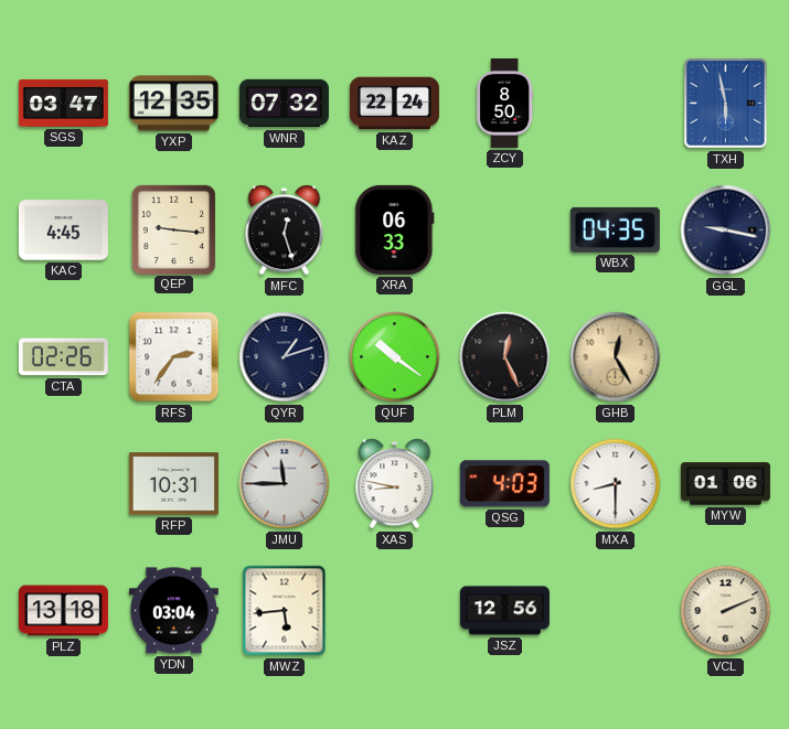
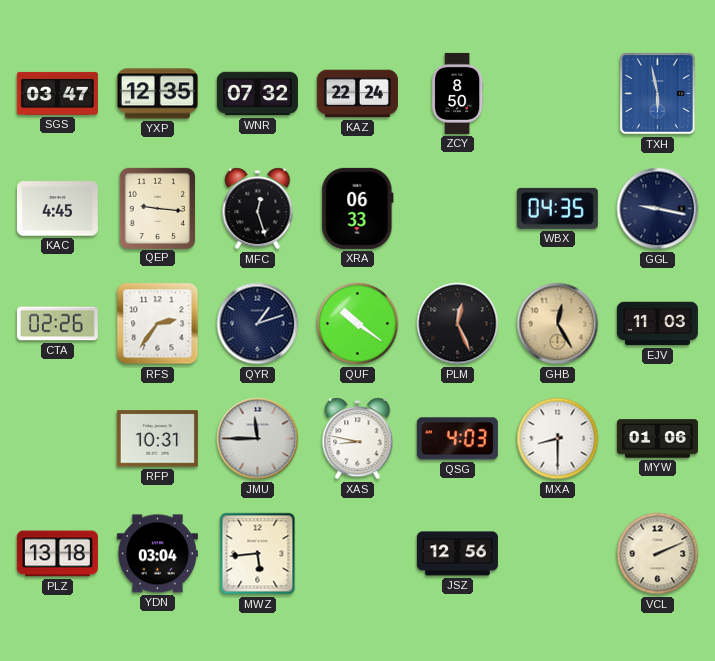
EJV: none -> 11:03
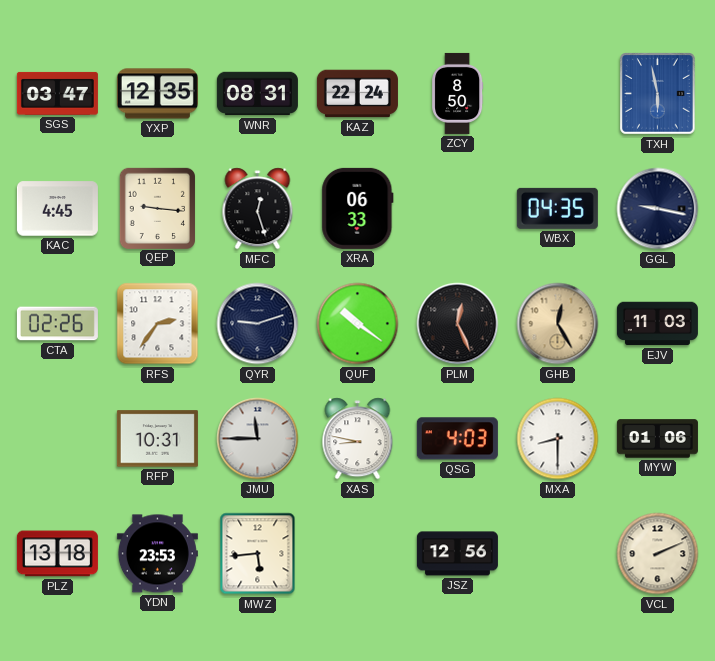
WNR: 07:32 -> 08:31
QYR: 1:12 -> 9:12
YDN: 03:04 -> 23:53
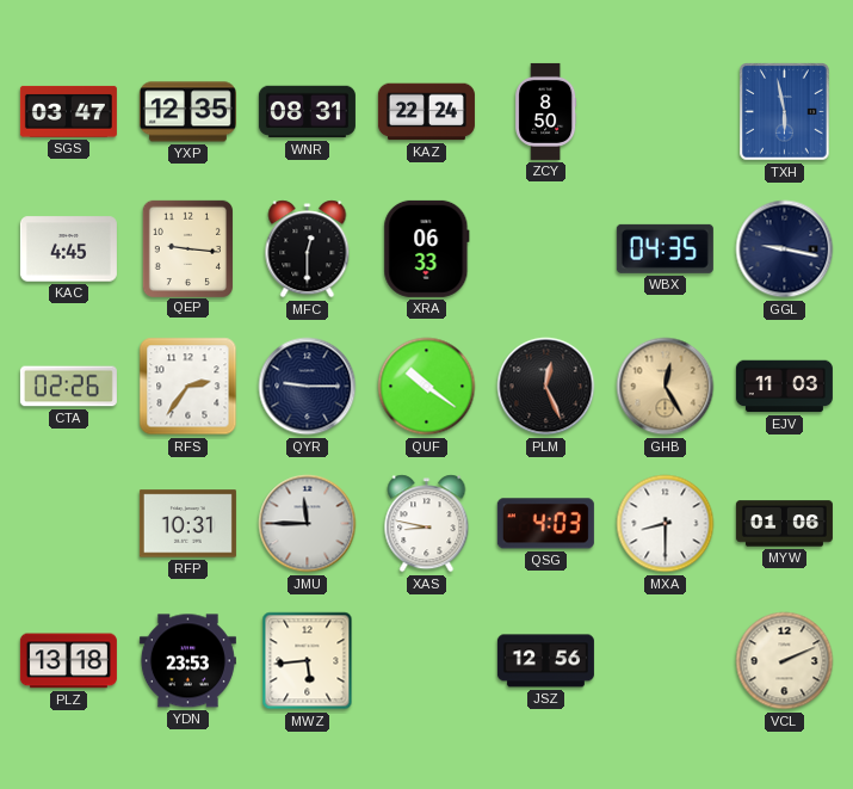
MFC: 12:27 -> 12:30
QYR: 9:12 -> 9:15
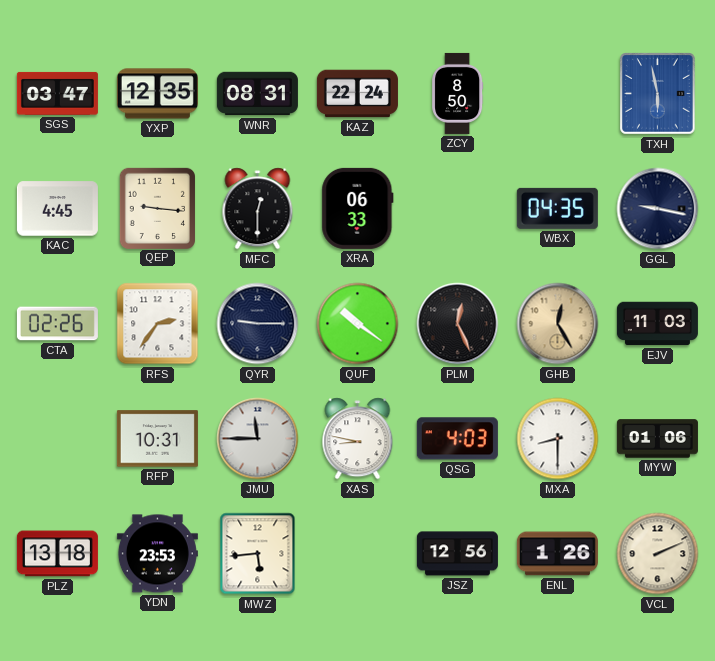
ENL: none -> 1:26
